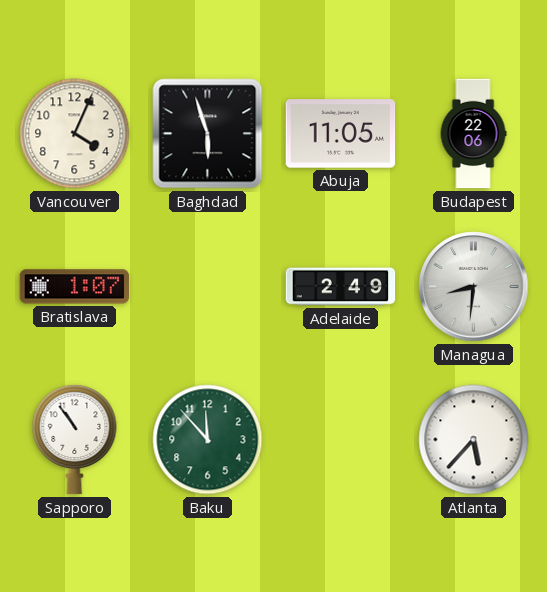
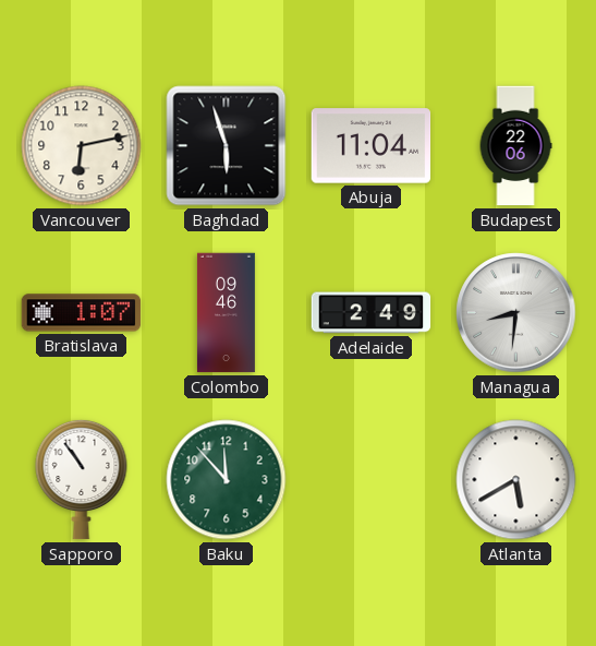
Vancouver: 4:04 -> 6:13
Abuja: 11:05 -> 11:04
Colombo: none -> 09:46
Atlanta: 5:37 -> 5:40
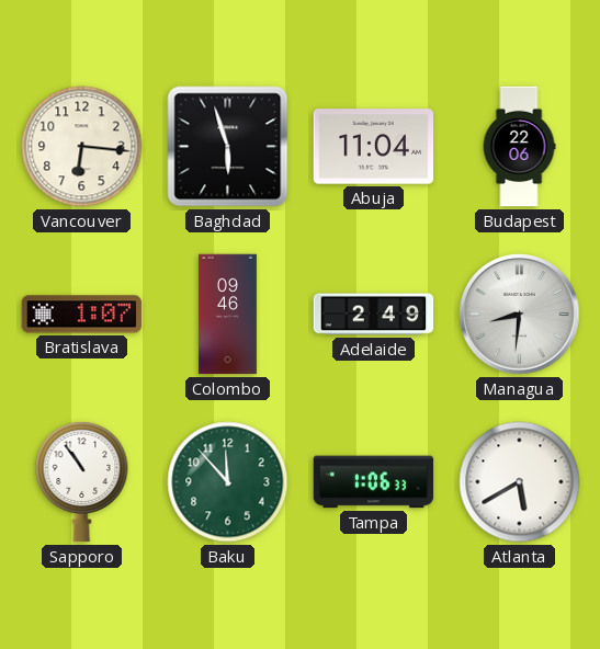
Vancouver: 6:13 -> 6:16
Tampa: none -> 1:06
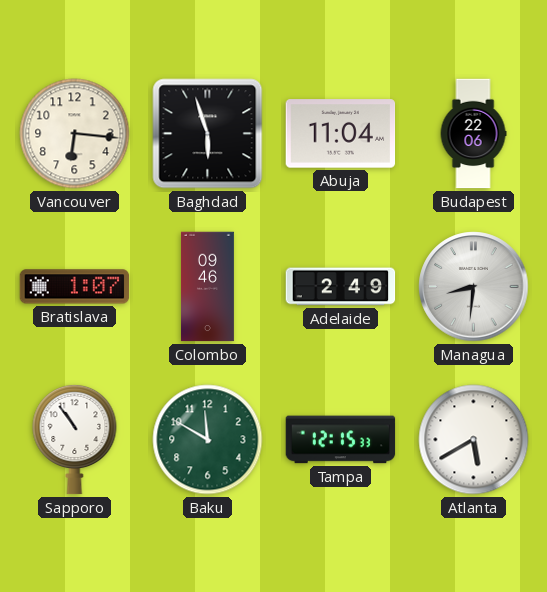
Baku: 11:53 -> 11:50
Tampa: 1:06 -> 12:15
